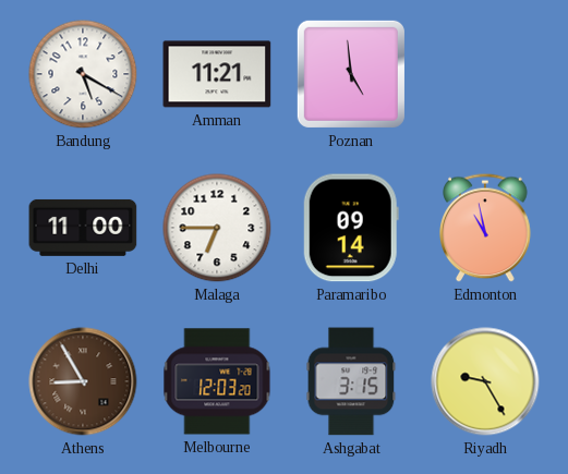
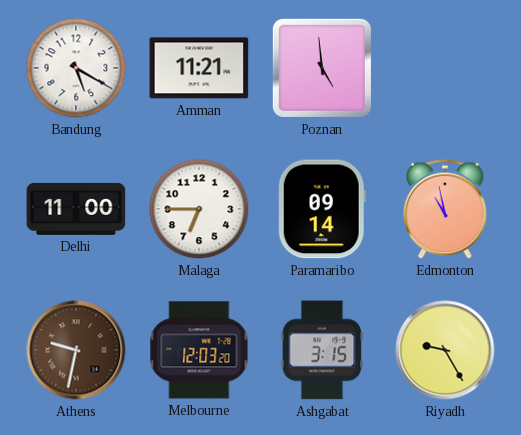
Athens: 8:55 -> 9:32
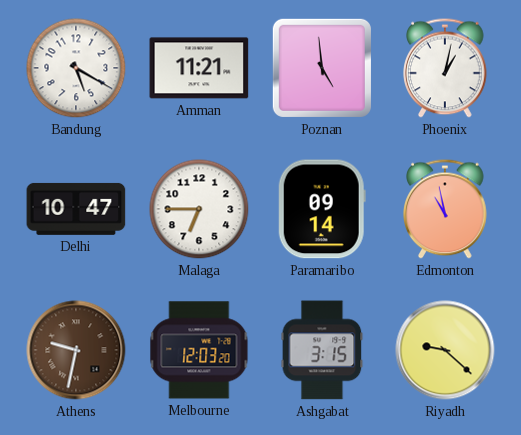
Phoenix: none -> 1:02
Delhi: 11:00 -> 10:47
Riyadh: 9:25 -> 9:22
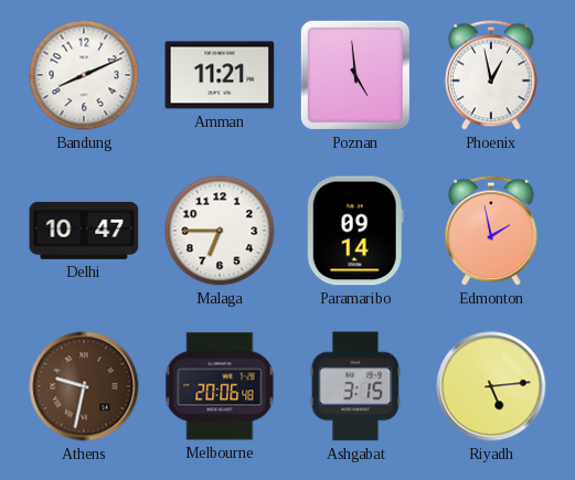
Bandung: 5:20 -> 8:11
Phoenix: 1:02 -> 12:58
Edmonton: 10:58 -> 1:58
Melbourne: 12:03 -> 20:06
Riyadh: 9:22 -> 5:14
